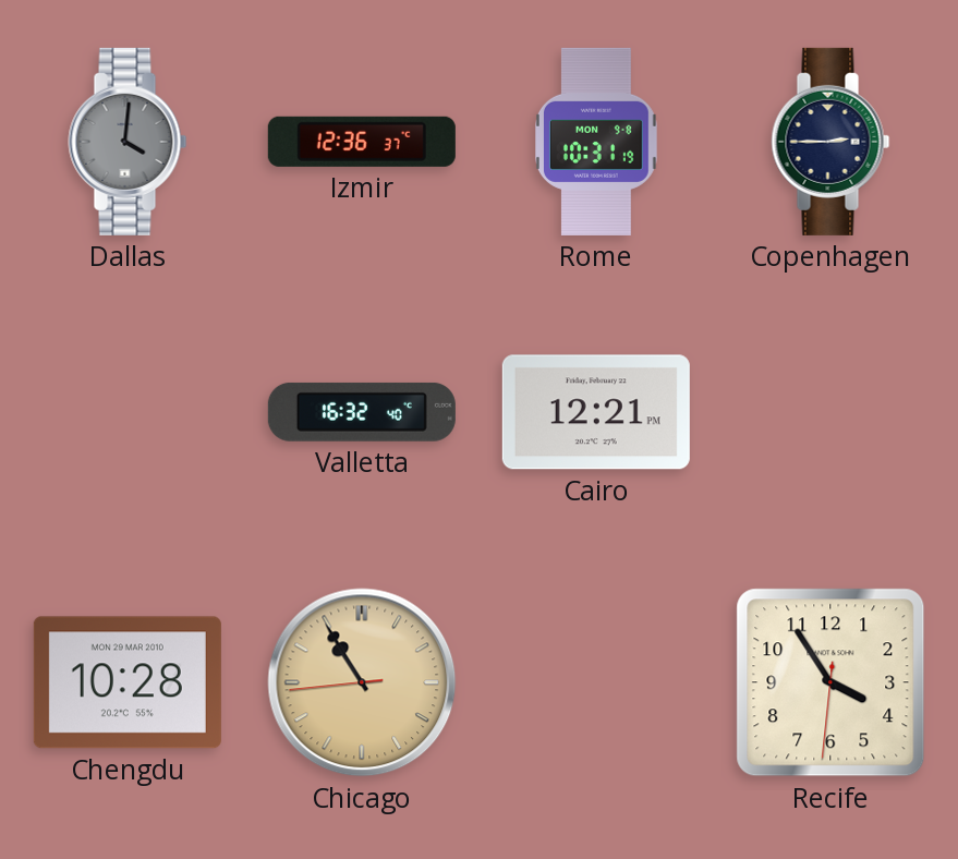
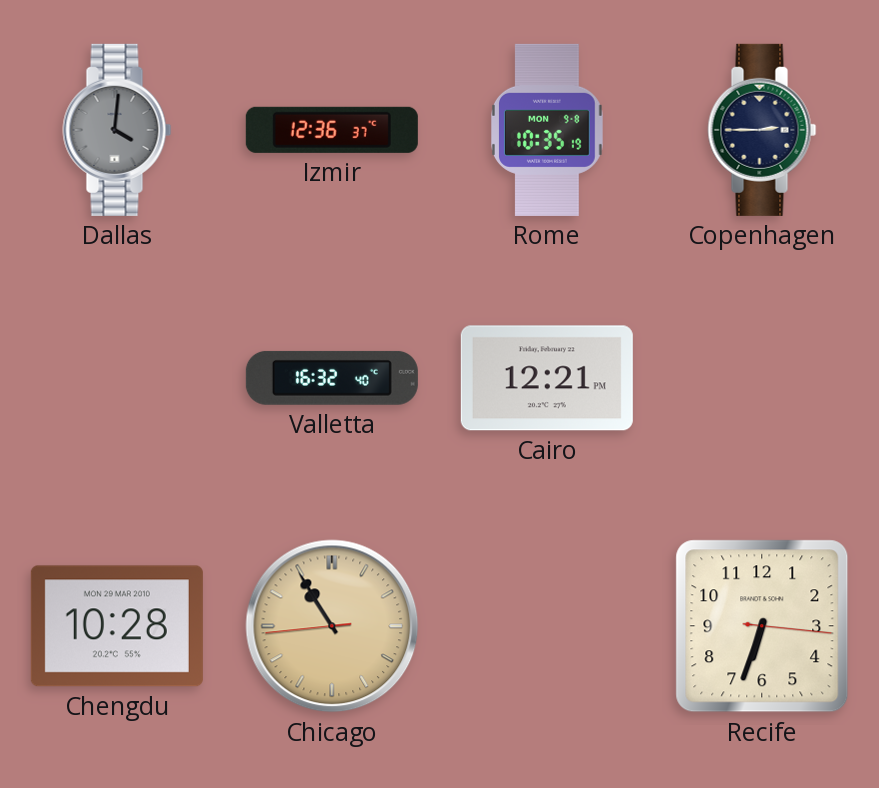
Rome: 10:31 -> 10:35
Recife: 3:54 -> 6:33
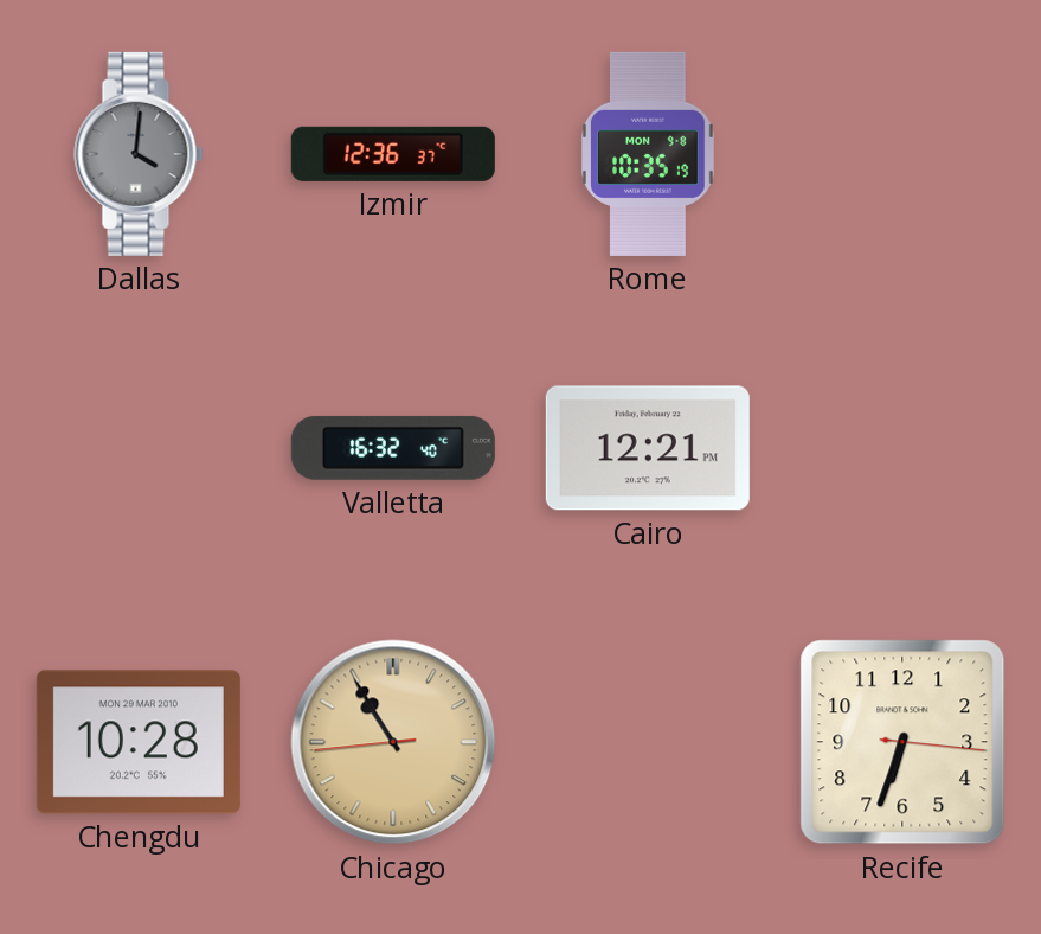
Copenhagen: 2:45 -> none
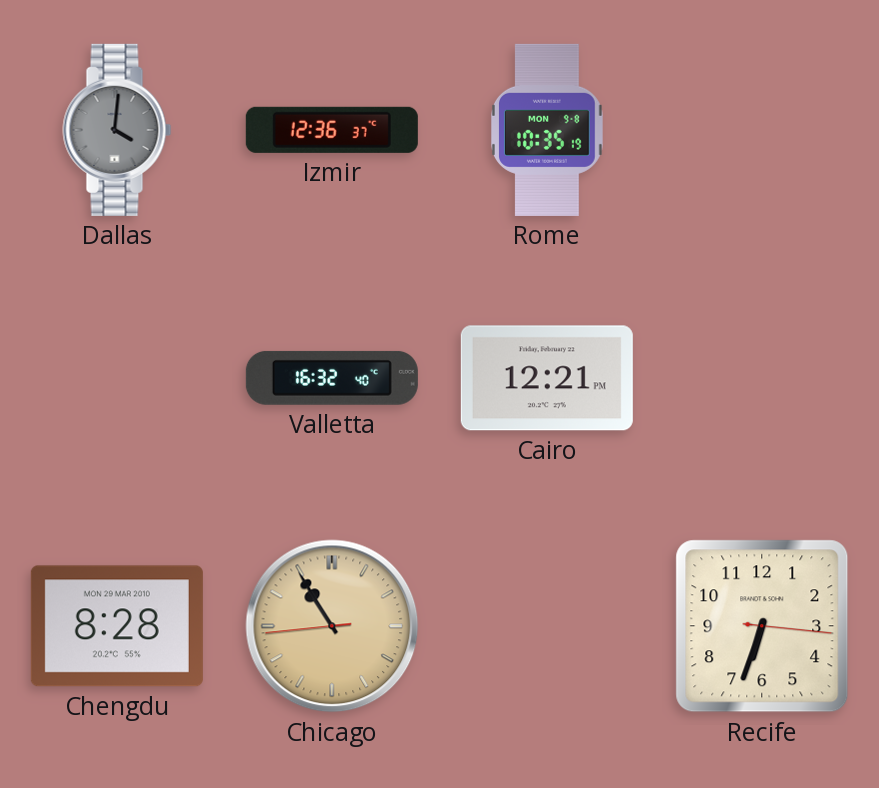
Chengdu: 10:28 -> 8:28
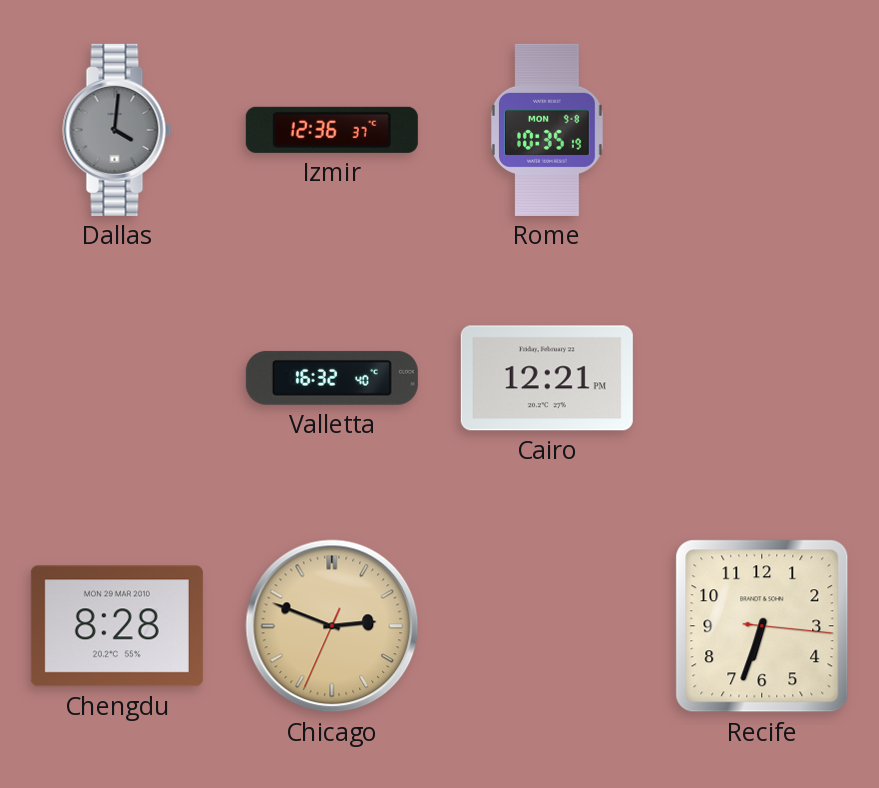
Chicago: 10:54 -> 2:48
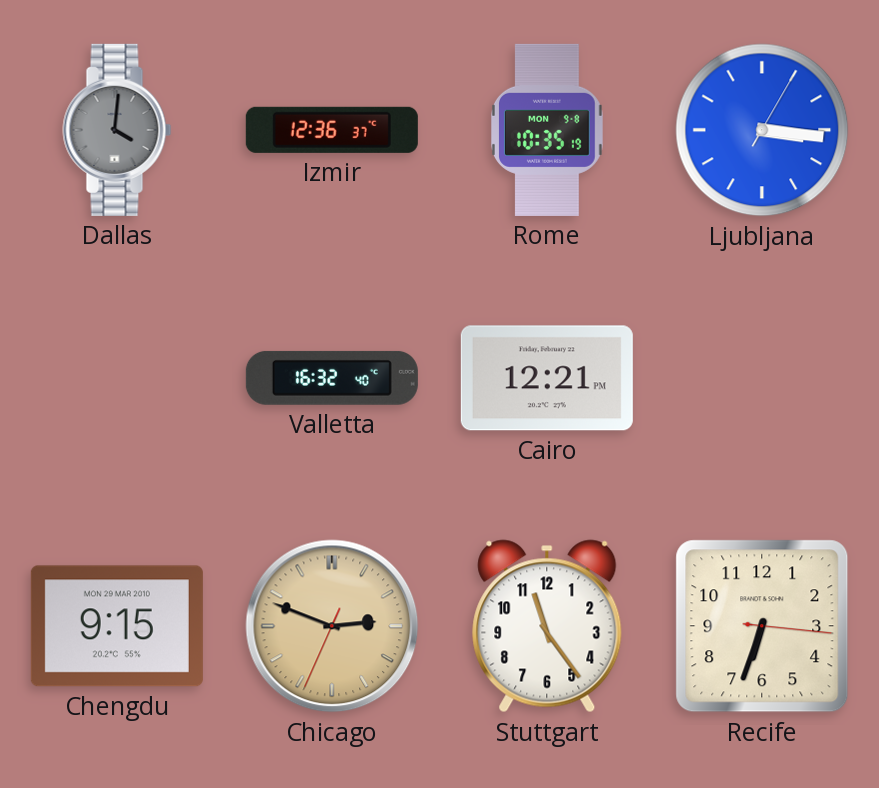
Ljubljana: none -> 3:16
Chengdu: 8:28 -> 9:15
Stuttgart: none -> 11:24
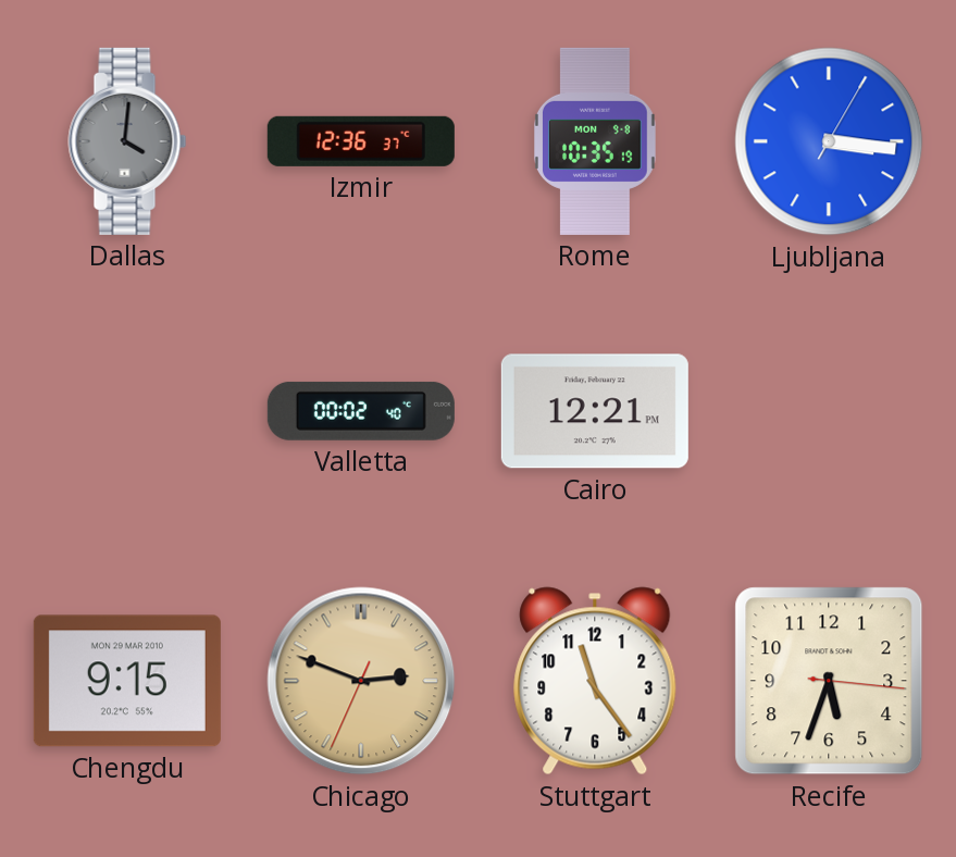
Valletta: 16:32 -> 00:02
Recife: 6:33 -> 5:33
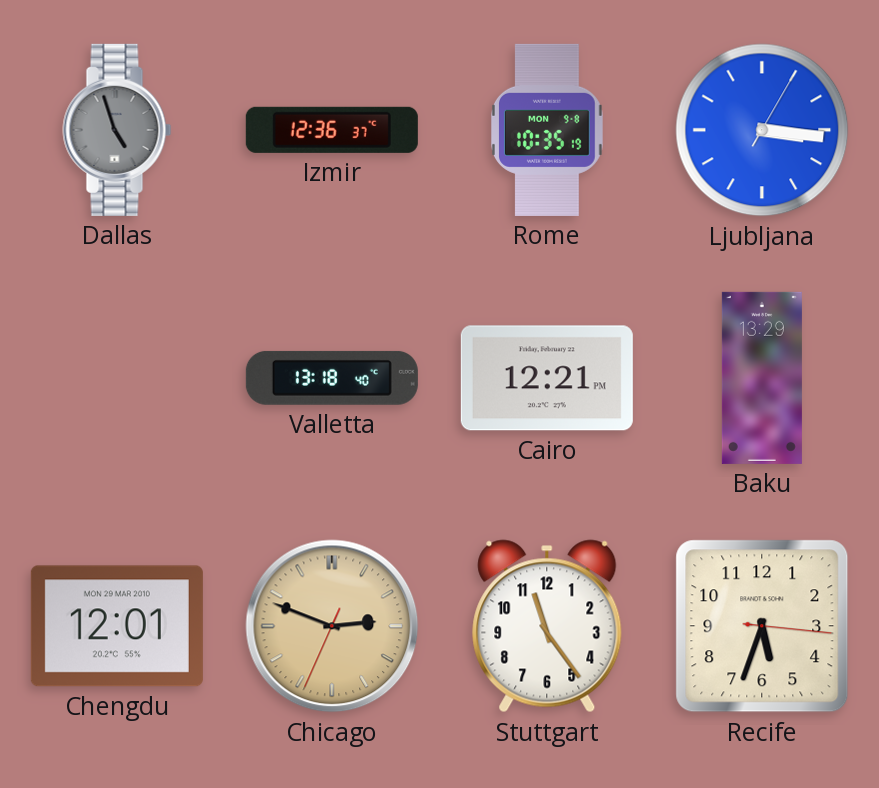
Dallas: 4:01 -> 4:57
Valletta: 00:02 -> 13:18
Baku: none -> 13:29
Chengdu: 9:15 -> 12:01
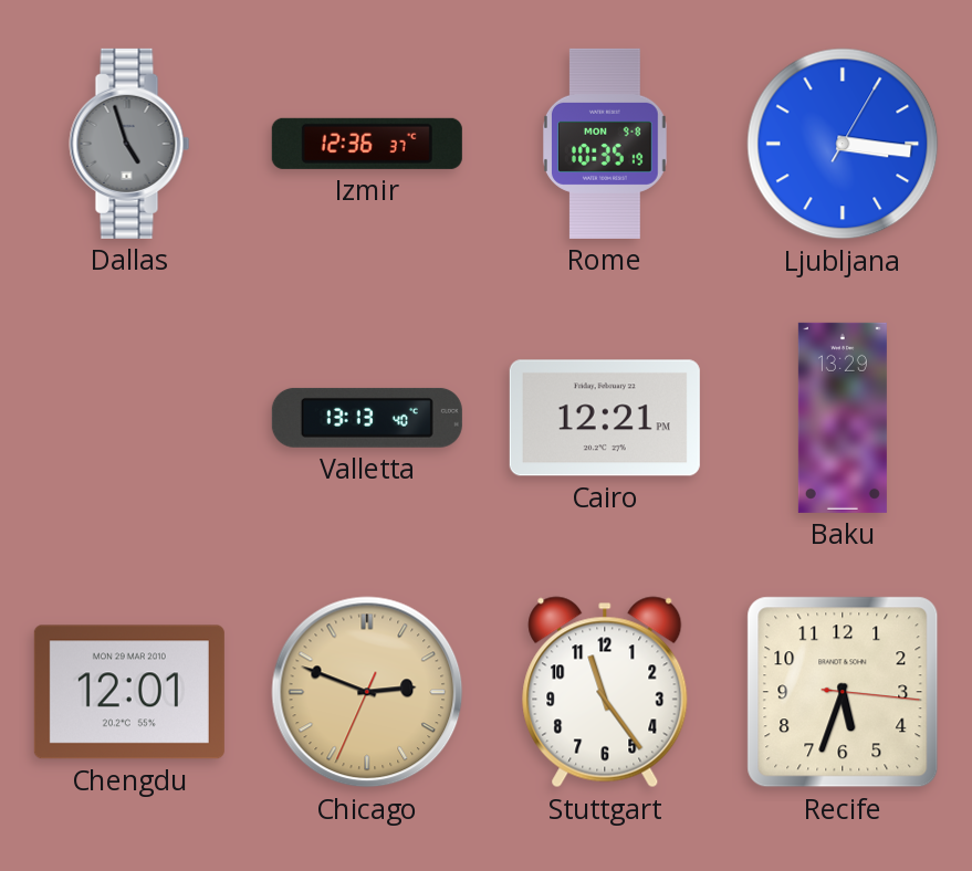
Valletta: 13:18 -> 13:13
